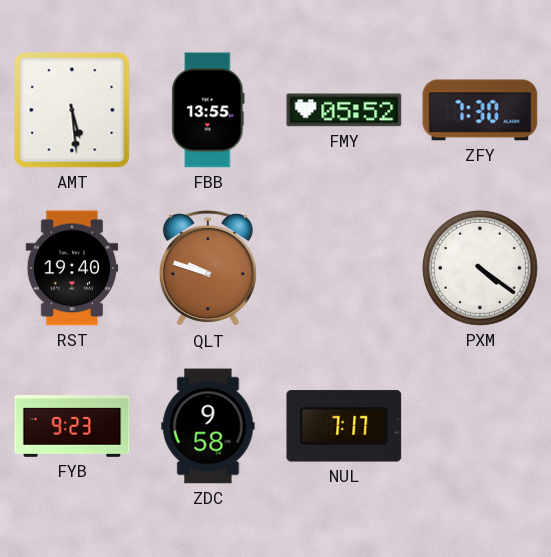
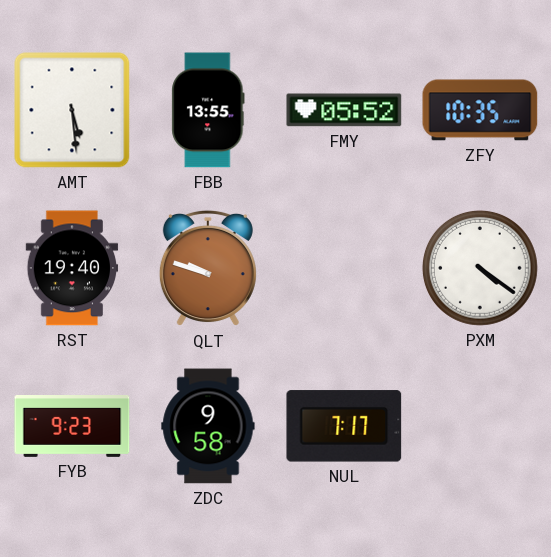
ZFY: 7:30 -> 10:35
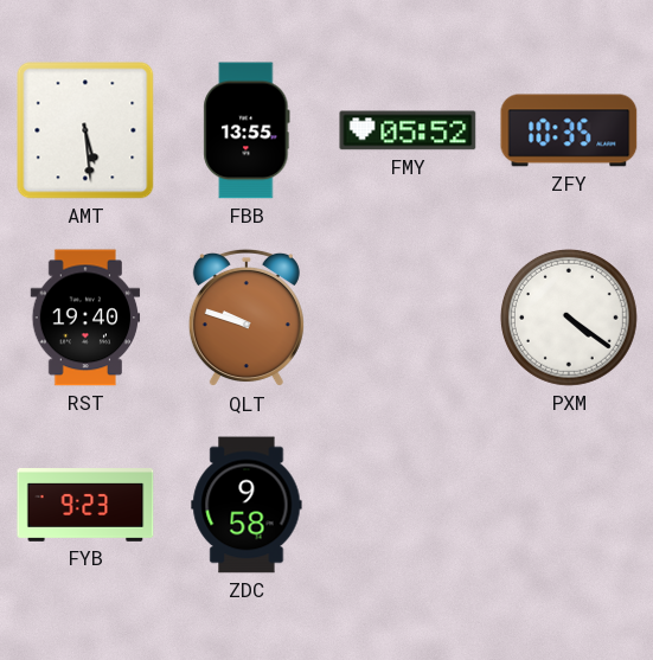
NUL: 7:17 -> none
